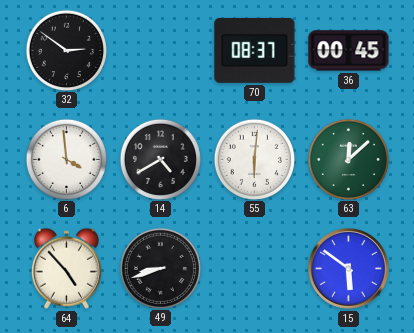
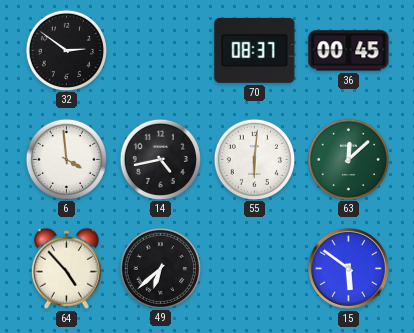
14: 4:40 -> 4:43
49: 8:42 -> 6:38
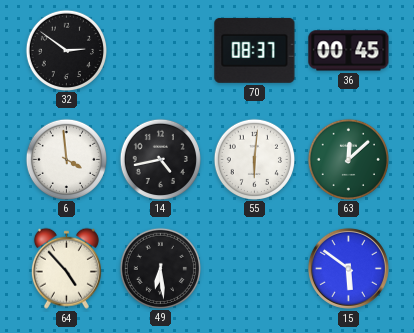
49: 6:38 -> 6:29
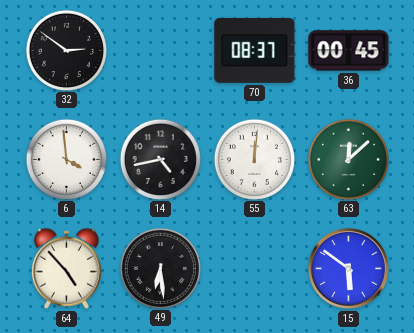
55: 6:01 -> 12:01
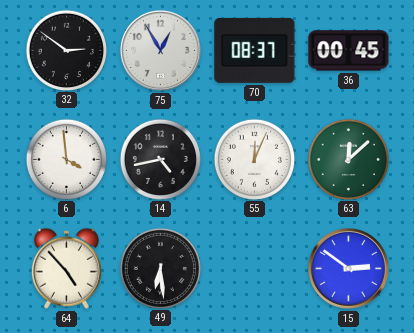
75: none -> 12:55
55: 12:01 -> 12:04
15: 5:51 -> 2:51
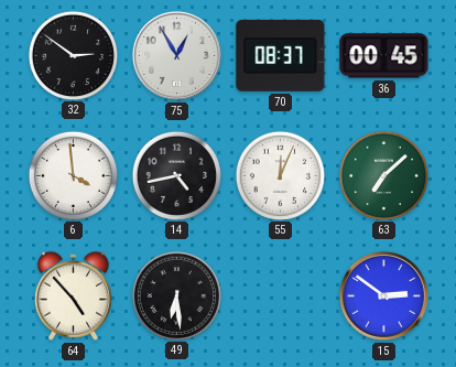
63: 12:08 -> 7:08
